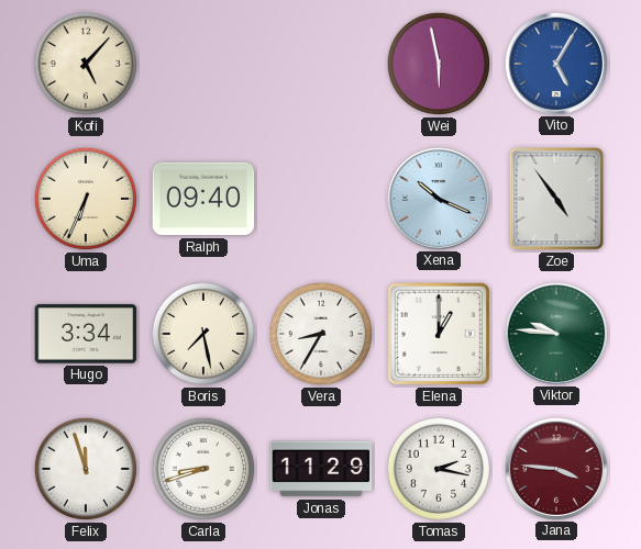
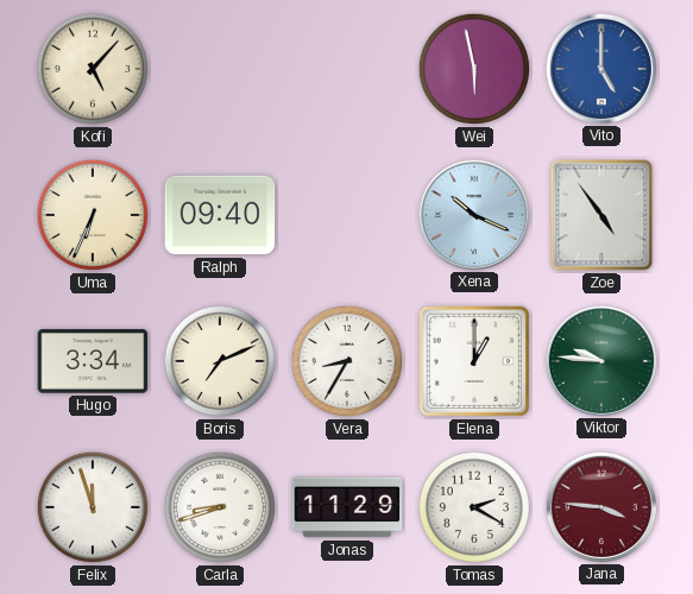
Vito: 5:05 -> 5:00
Boris: 7:28 -> 7:11
Tomas: 2:17 -> 2:20
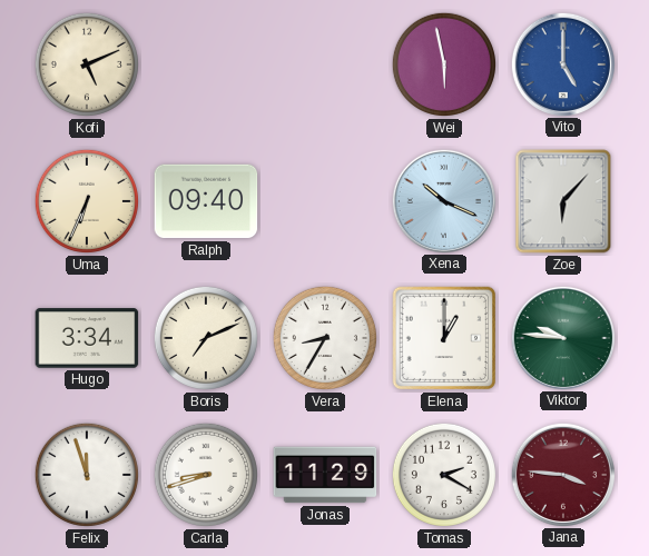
Kofi: 5:07 -> 5:11
Zoe: 4:54 -> 6:07
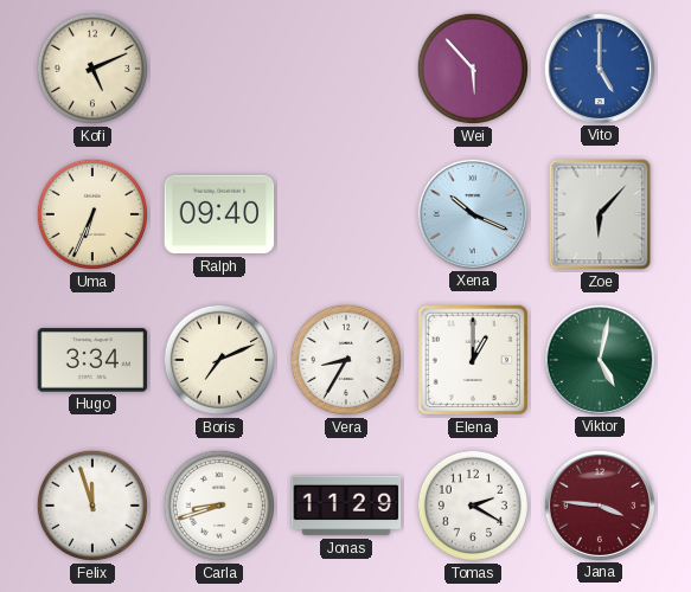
Wei: 5:58 -> 5:53
Viktor: 9:46 -> 5:02
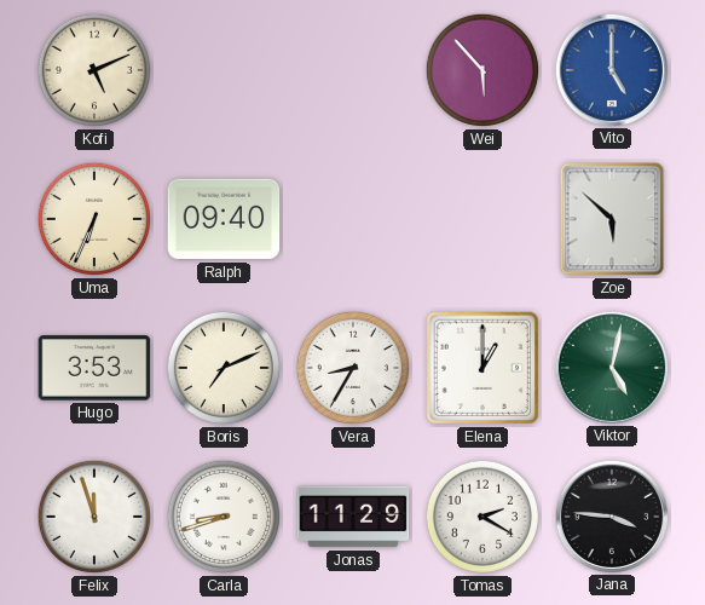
Xena: 10:19 -> none
Zoe: 6:07 -> 5:52
Hugo: 3:34 -> 3:53
Jana dial: burgundy -> black
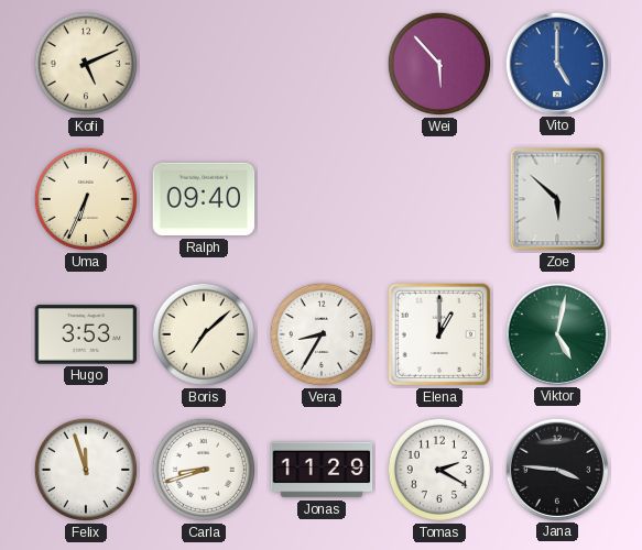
Boris: 7:11 -> 7:08
